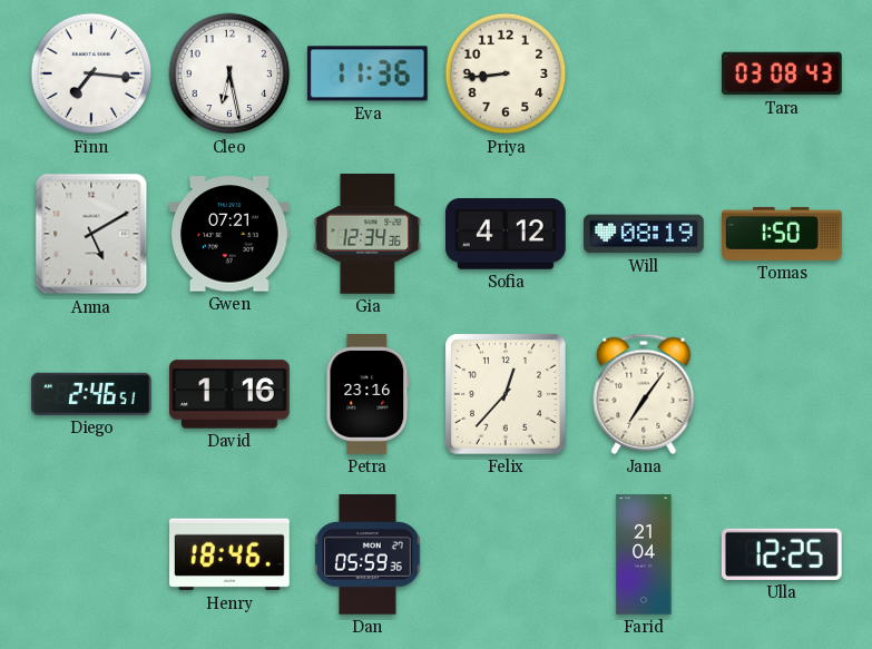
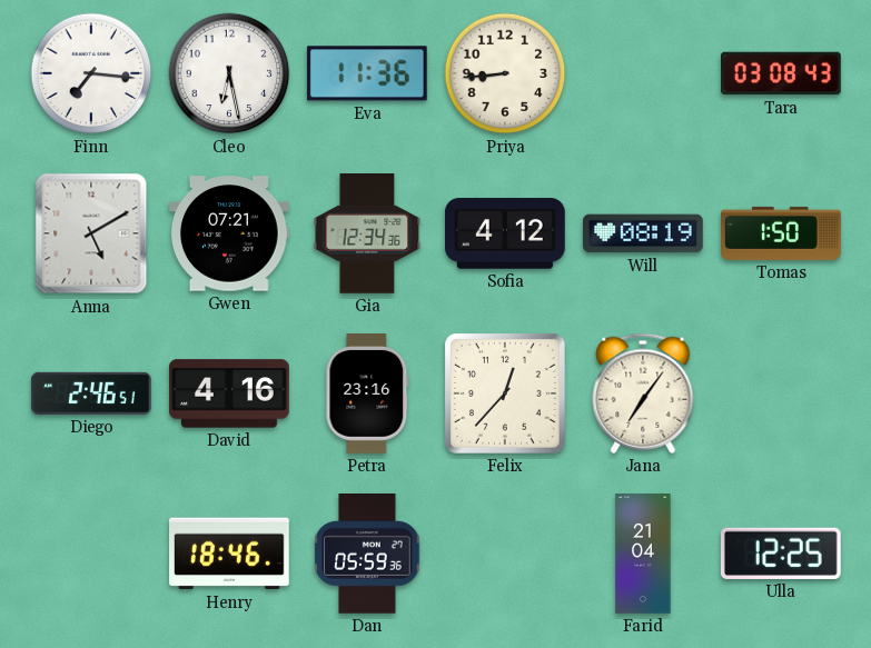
David: 1:16 -> 4:16
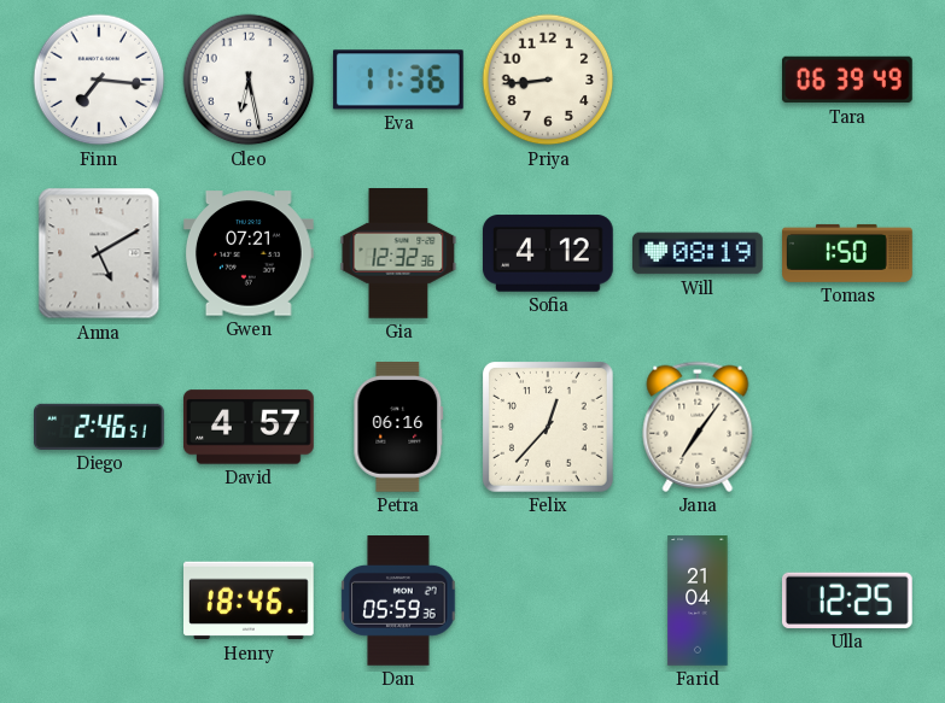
Tara: 03:08 -> 06:39
Gia: 12:34 -> 12:32
David: 4:16 -> 4:57
Petra: 23:16 -> 06:16
